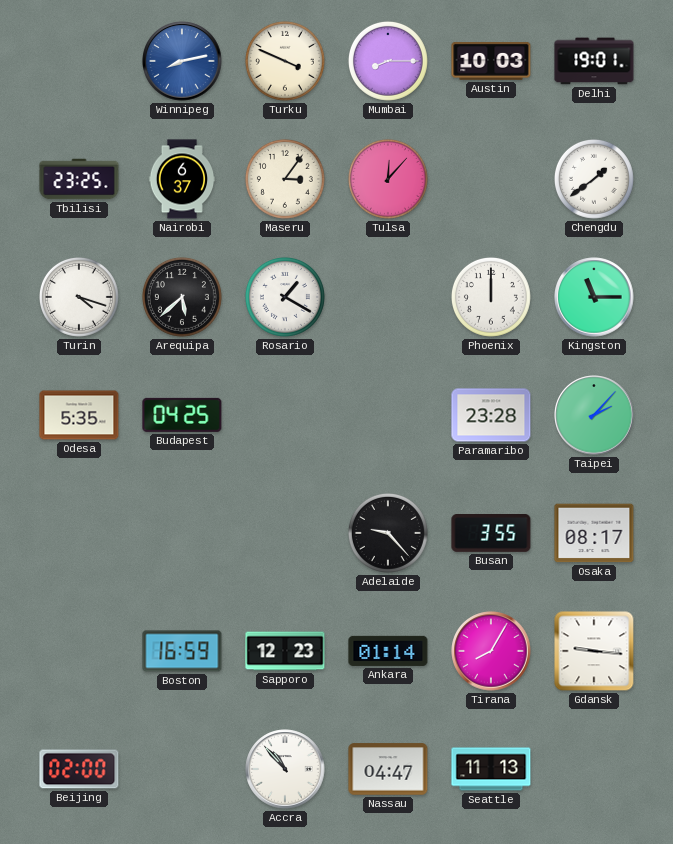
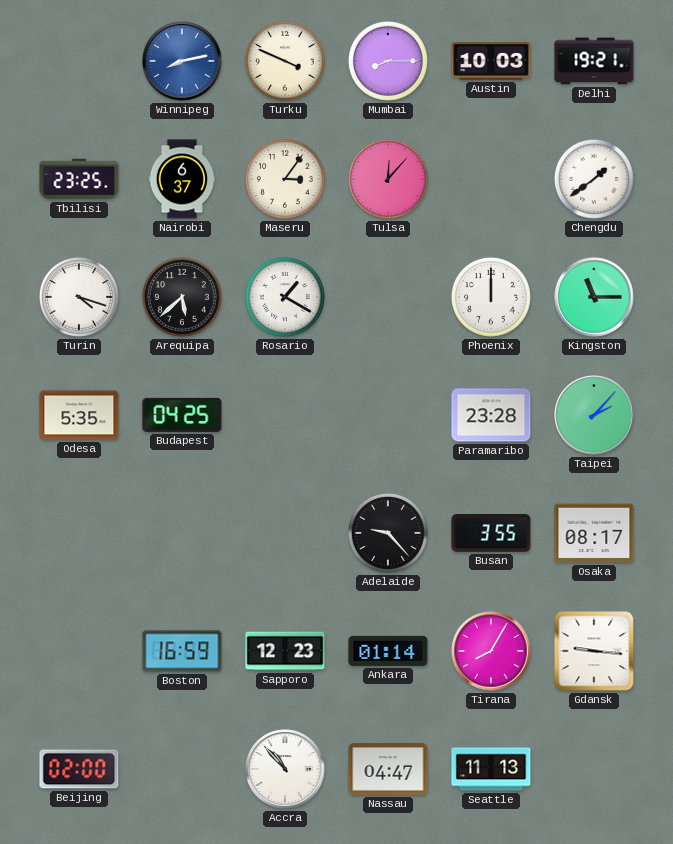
Delhi: 19:01 -> 19:21
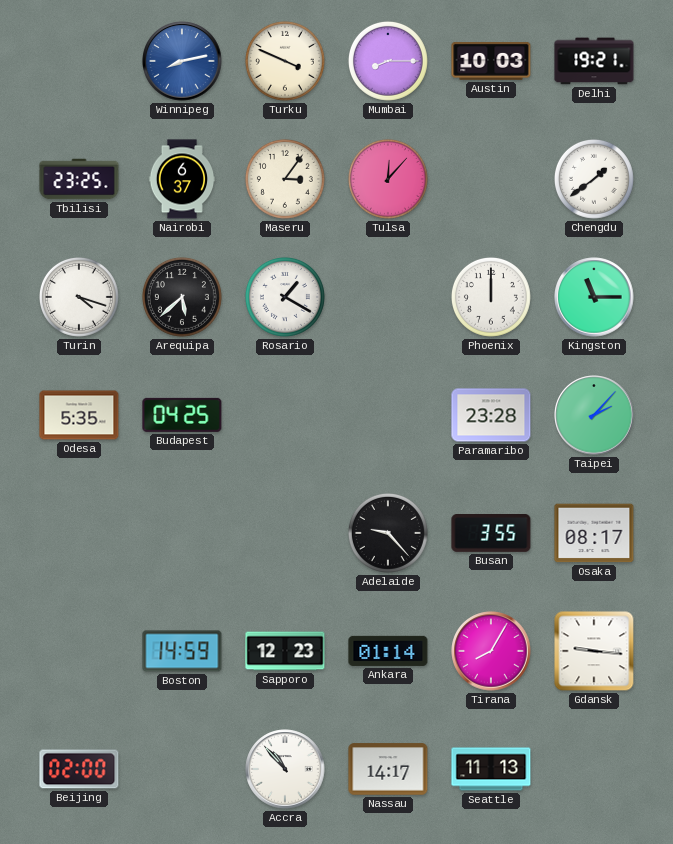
Boston: 16:59 -> 14:59
Nassau: 04:47 -> 14:17
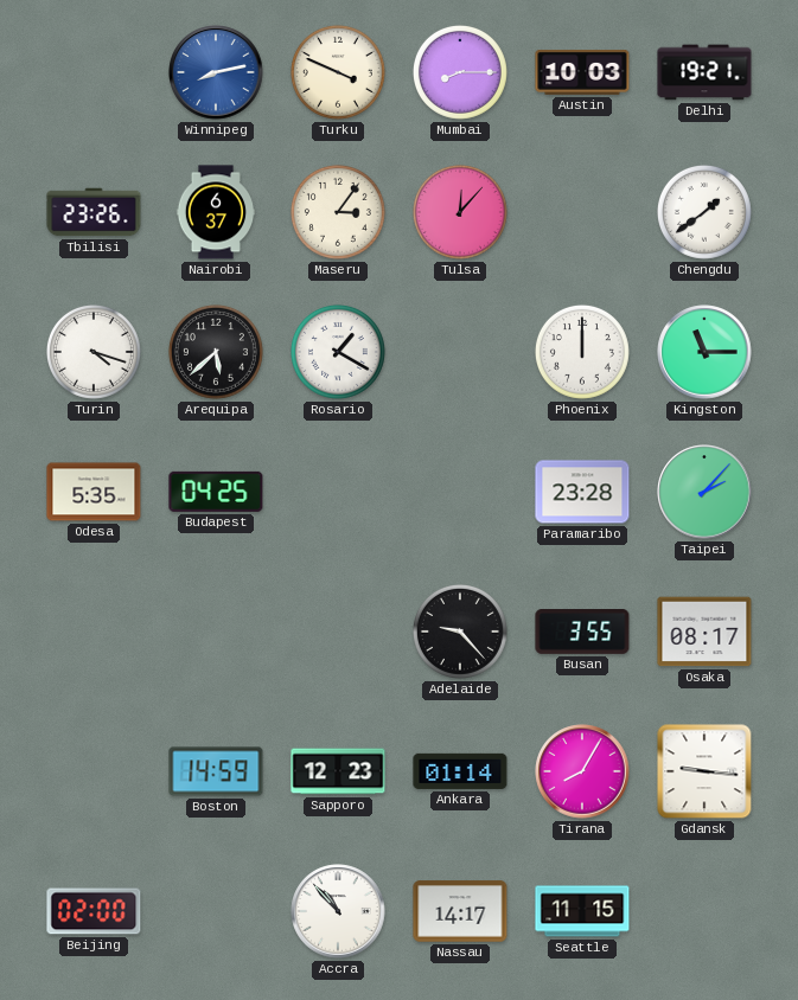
Tbilisi: 23:25 -> 23:26
Seattle: 11:13 -> 11:15
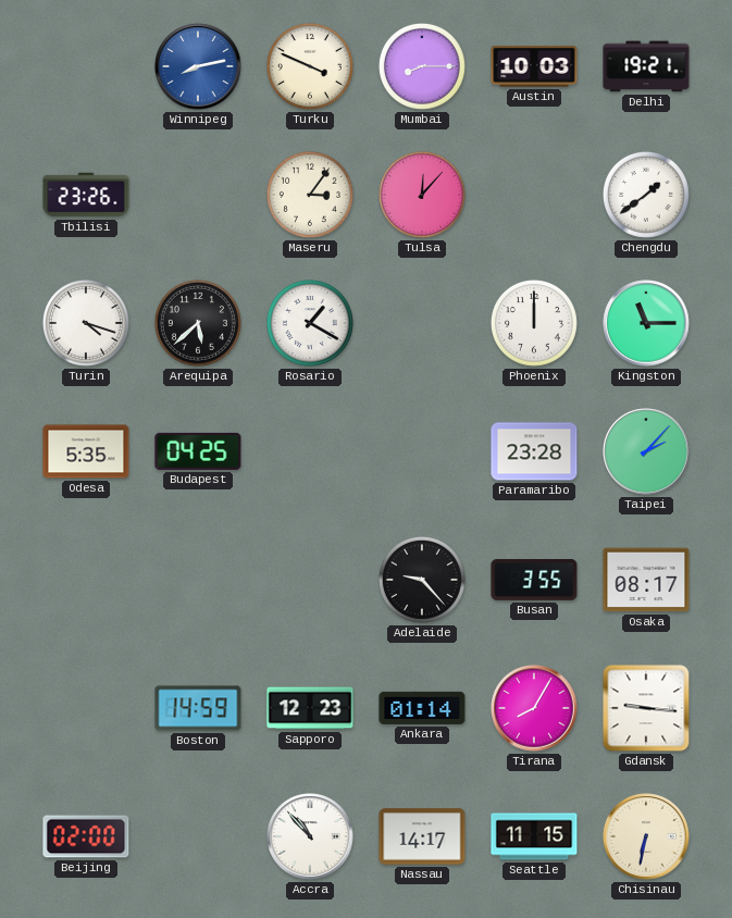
Nairobi: 6:37 -> none
Chisinau: none -> 6:32
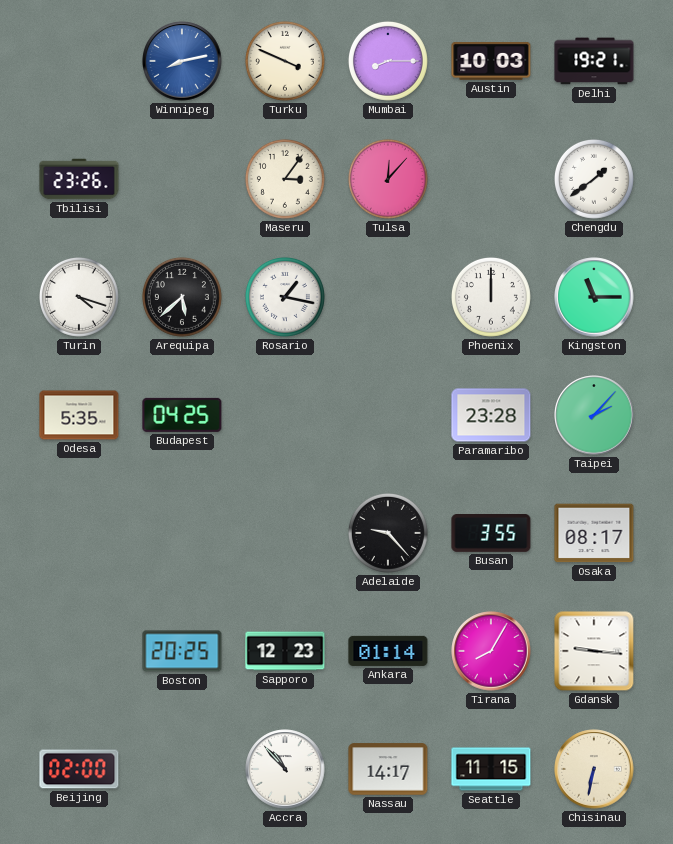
Rosario: 1:20 -> 1:17
Boston: 14:59 -> 20:25
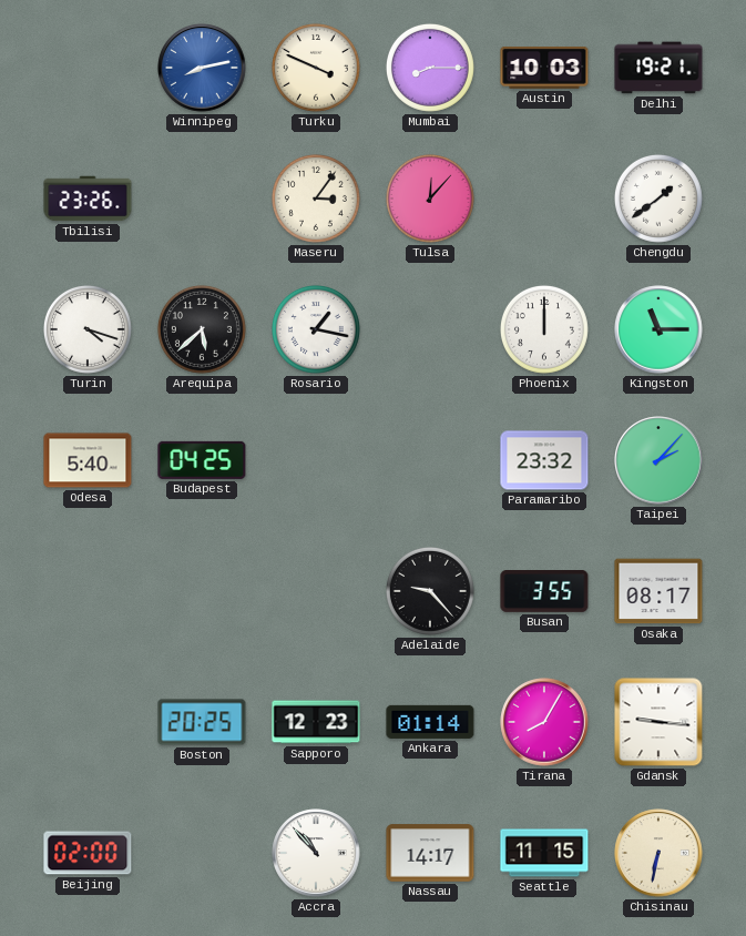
Odesa: 5:35 -> 5:40
Paramaribo: 23:28 -> 23:32
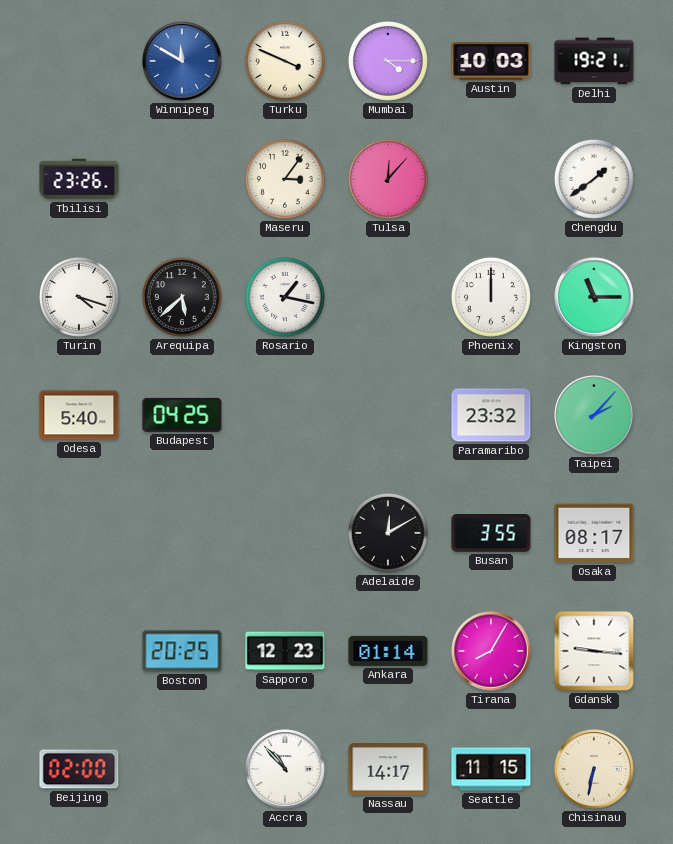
Winnipeg: 8:13 -> 11:50
Mumbai: 8:15 -> 4:15
Adelaide: 9:23 -> 12:10
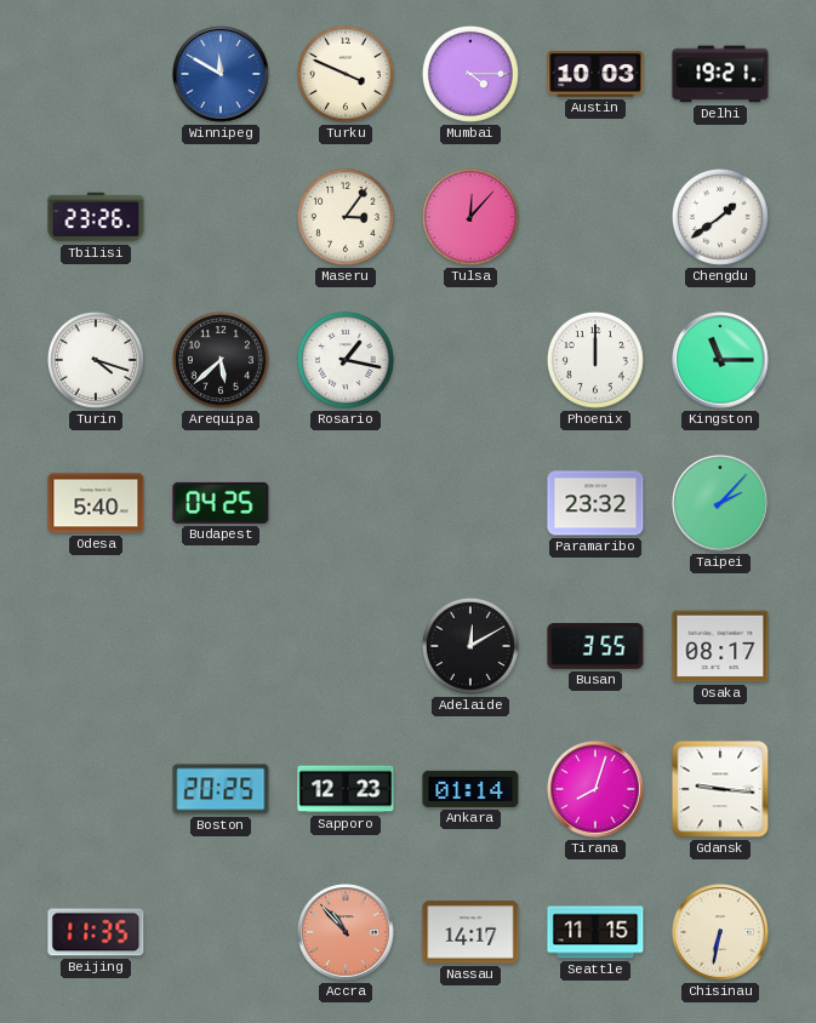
Tirana: 8:05 -> 8:03
Beijing: 02:00 -> 11:35
Accra dial: white -> salmon
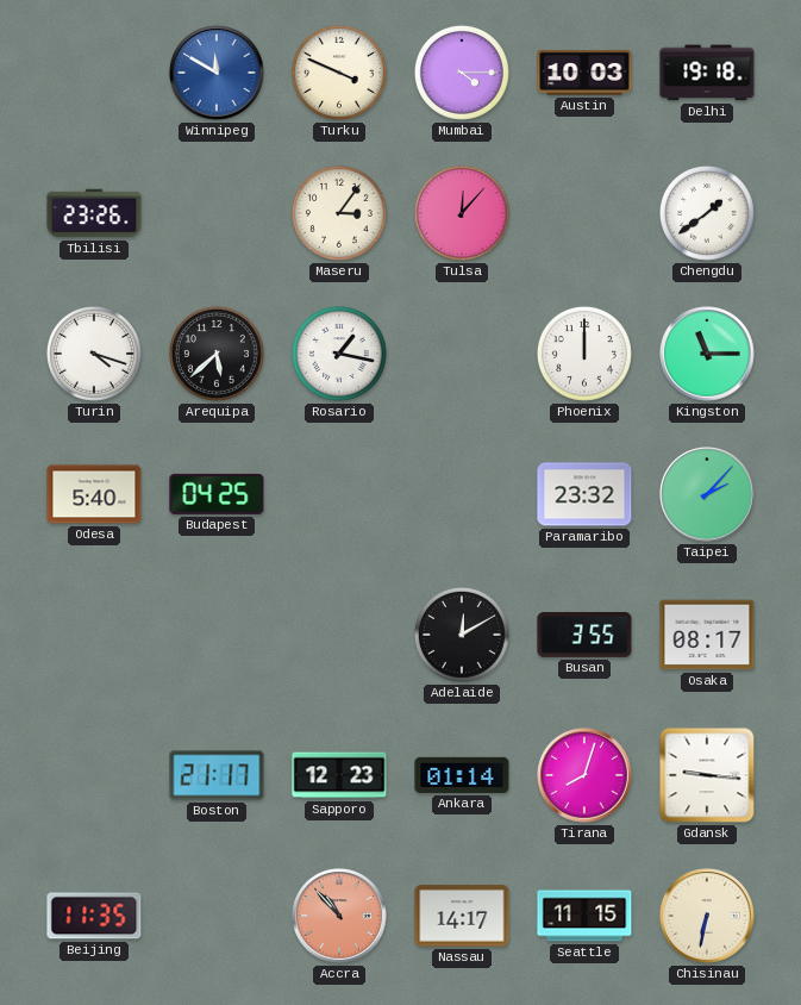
Delhi: 19:21 -> 19:18
Boston: 20:25 -> 21:17
